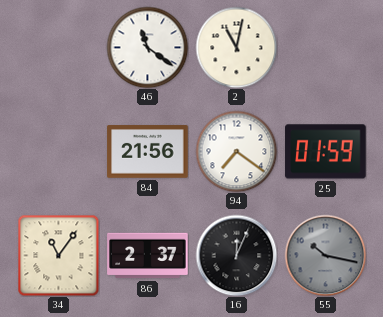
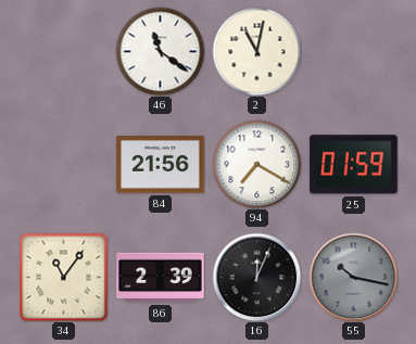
94: 7:21 -> 7:20
86: 2:37 -> 2:39
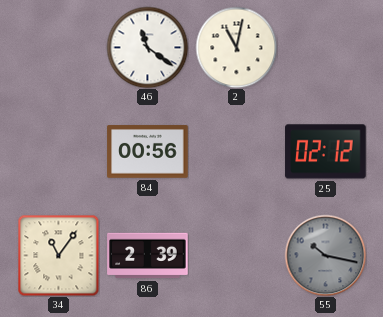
84: 21:56 -> 00:56
94: 7:20 -> none
25: 01:59 -> 02:12
16: 12:04 -> none
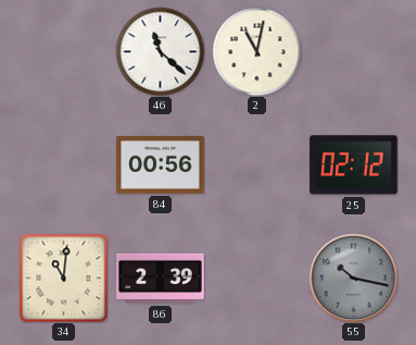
46: 11:21 -> 11:22
34: 11:06 -> 11:01
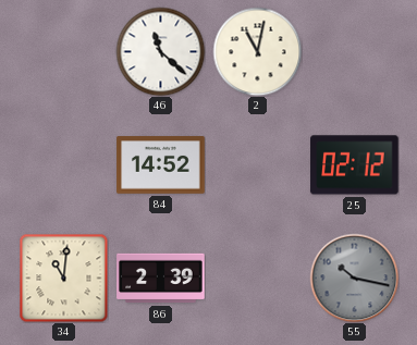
84: 00:56 -> 14:52
